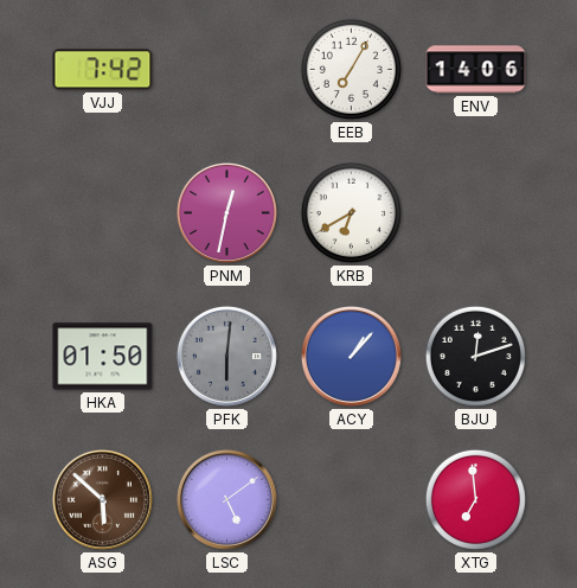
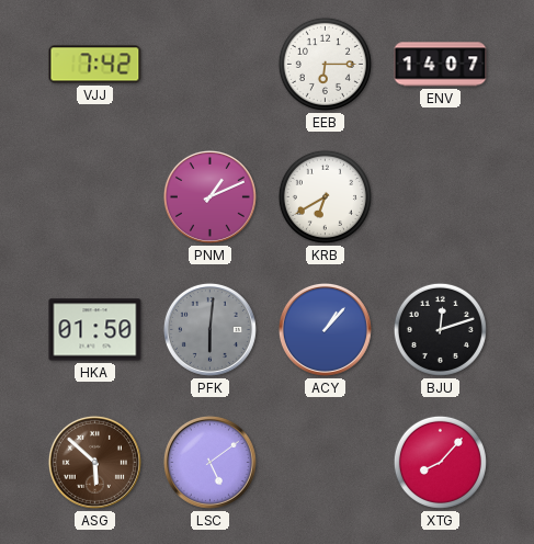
EEB: 7:05 -> 6:15
ENV: 14:06 -> 14:07
PNM: 12:32 -> 1:11
XTG: 6:59 -> 8:07
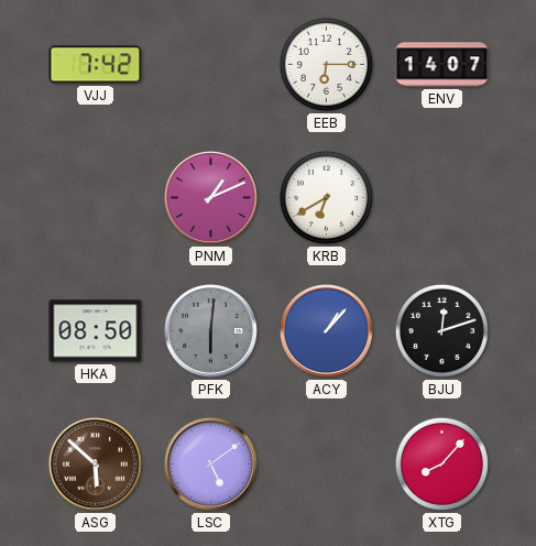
HKA: 01:50 -> 08:50
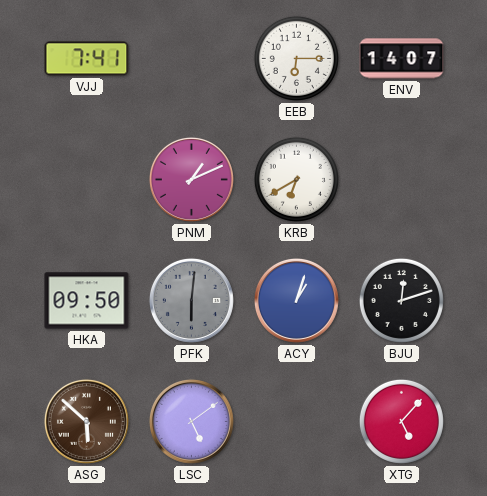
VJJ: 7:42 -> 7:41
HKA: 08:50 -> 09:50
ACY: 1:07 -> 1:03
XTG: 8:07 -> 5:07
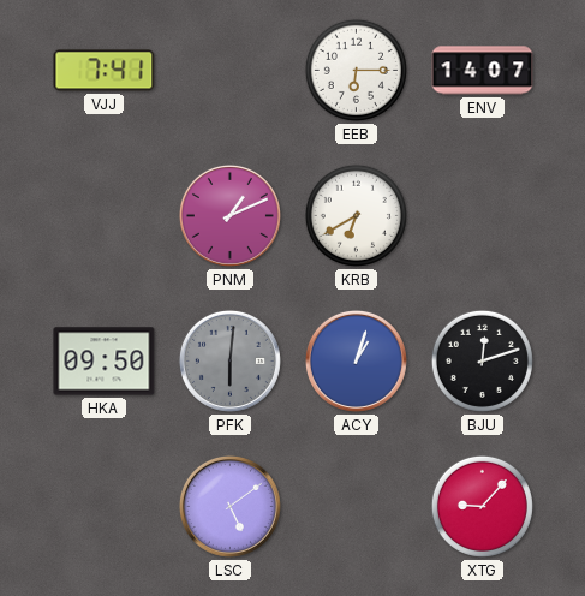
ASG: 5:52 -> none
XTG: 5:07 -> 9:07
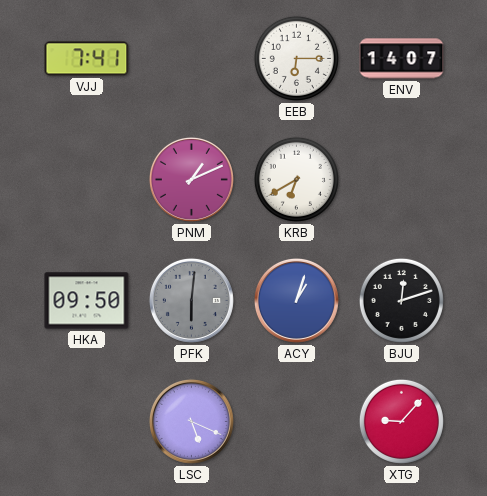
LSC: 5:09 -> 5:19
